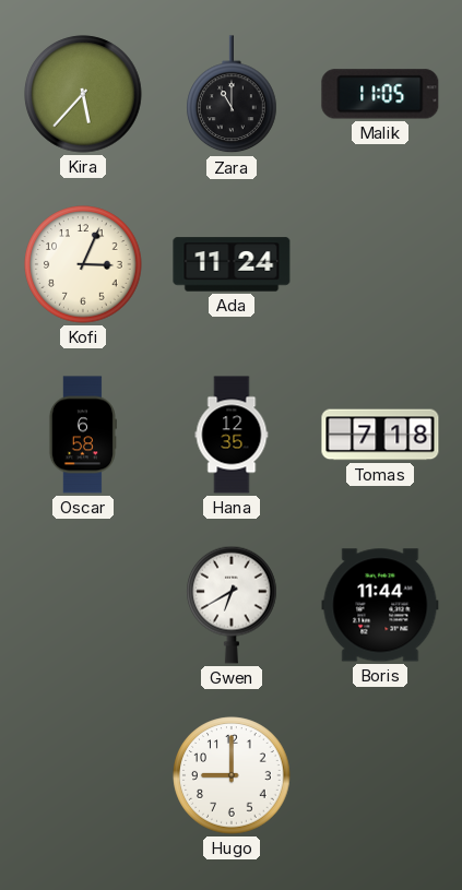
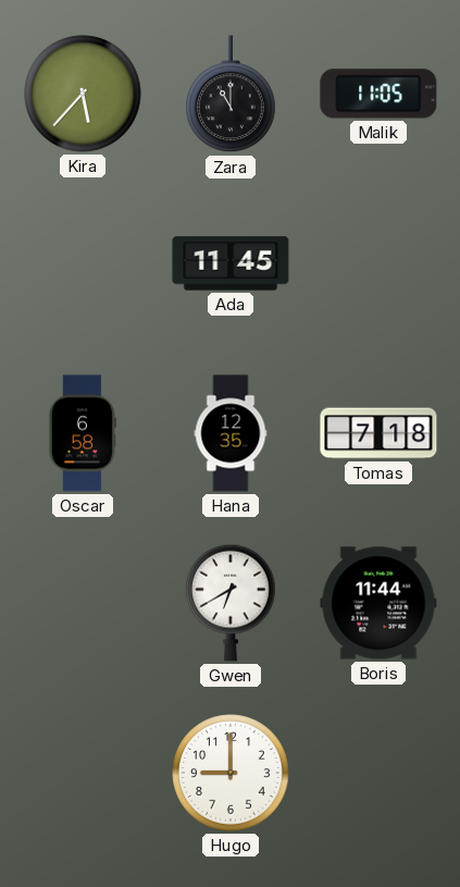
Kofi: 3:04 -> none
Ada: 11:24 -> 11:45
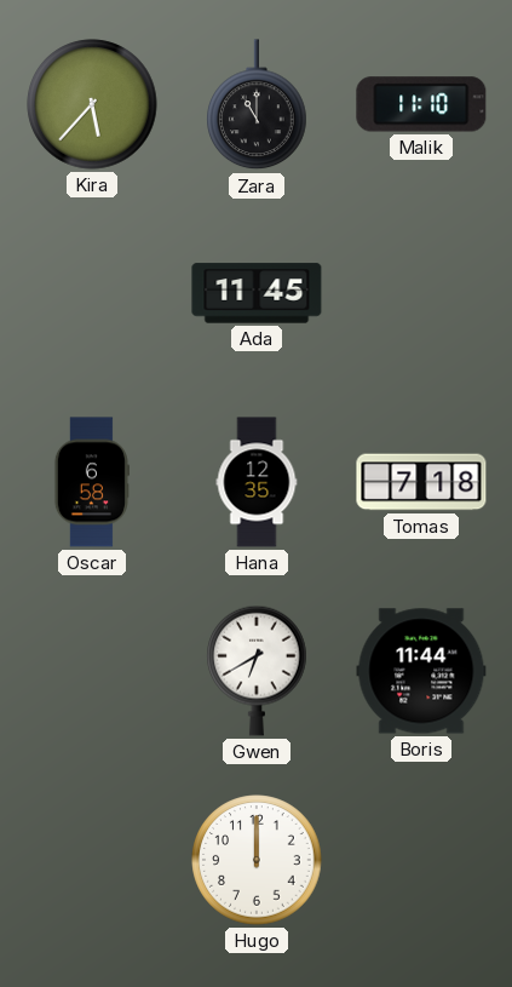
Malik: 11:05 -> 11:10
Hugo: 9:00 -> 12:00
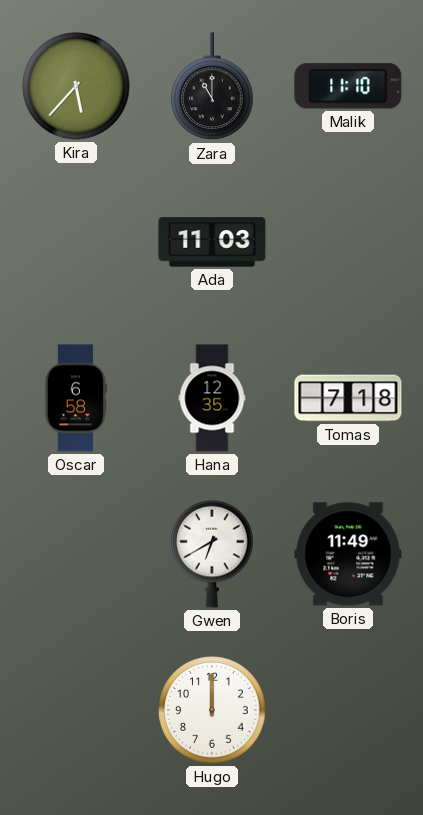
Ada: 11:45 -> 11:03
Boris: 11:44 -> 11:49
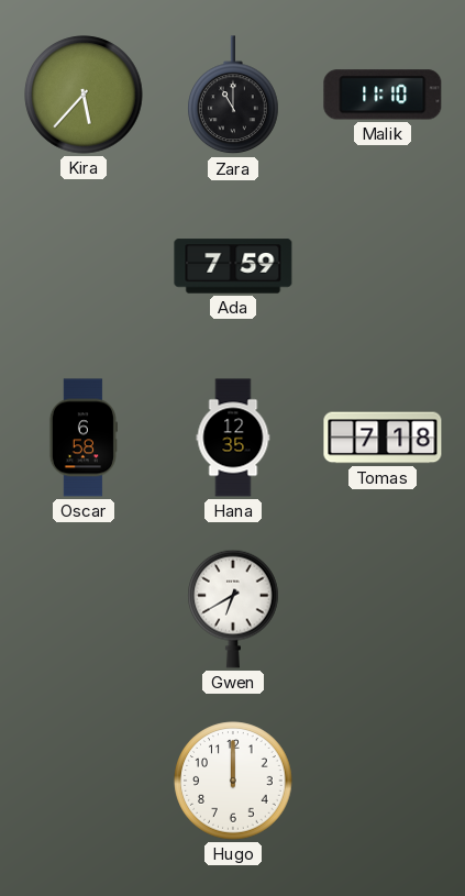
Ada: 11:03 -> 7:59
Boris: 11:49 -> none
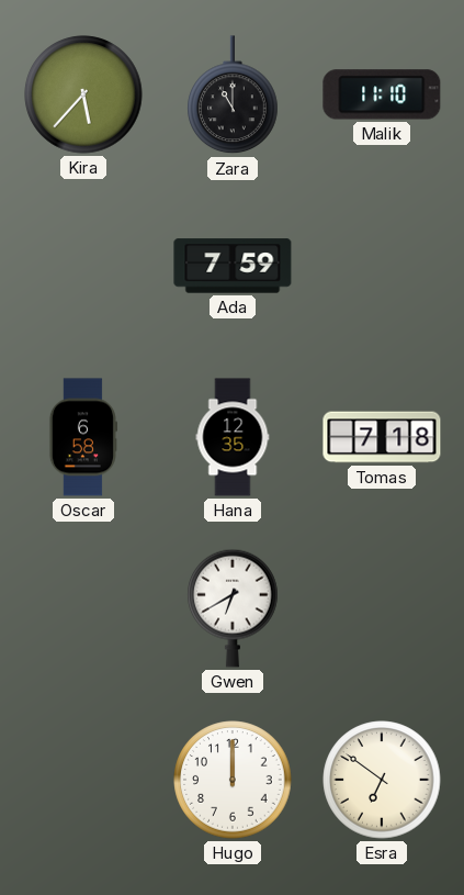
Esra: none -> 6:51
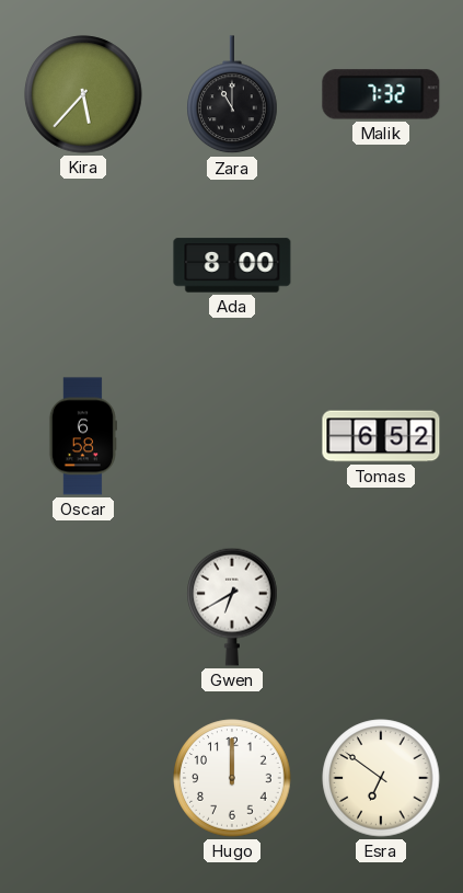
Malik: 11:10 -> 7:32
Ada: 7:59 -> 8:00
Hana: 12:35 -> none
Tomas: 7:18 -> 6:52
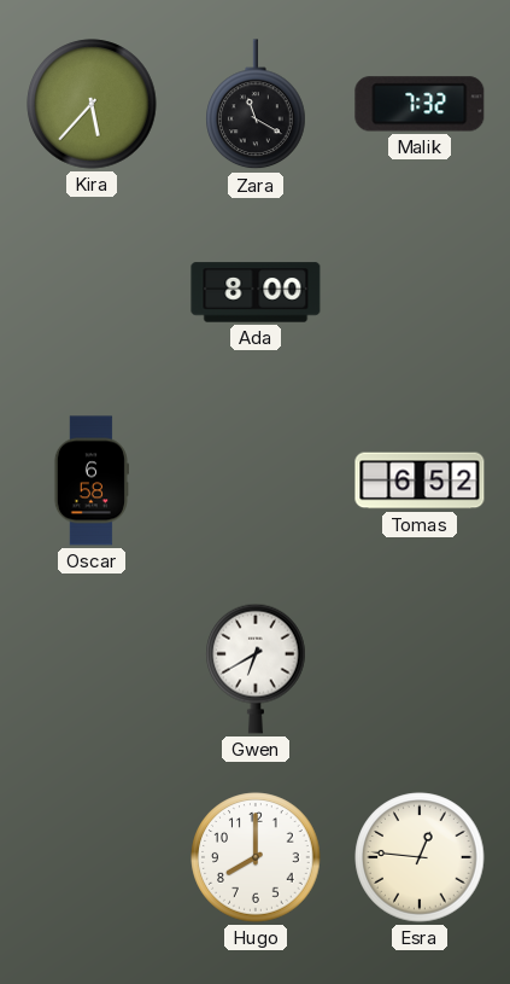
Zara: 11:00 -> 11:20
Hugo: 12:00 -> 8:00
Esra: 6:51 -> 12:46
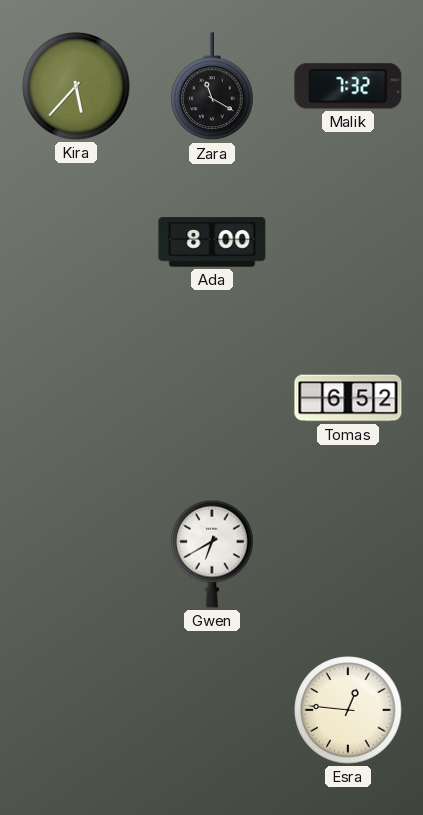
Oscar: 6:58 -> none
Hugo: 8:00 -> none
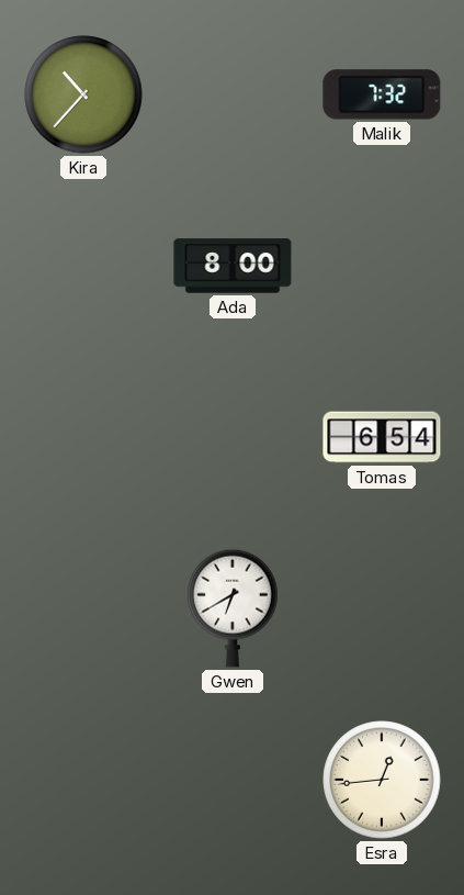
Kira: 5:37 -> 10:37
Zara: 11:20 -> none
Tomas: 6:52 -> 6:54
Esra: 12:46 -> 12:44
